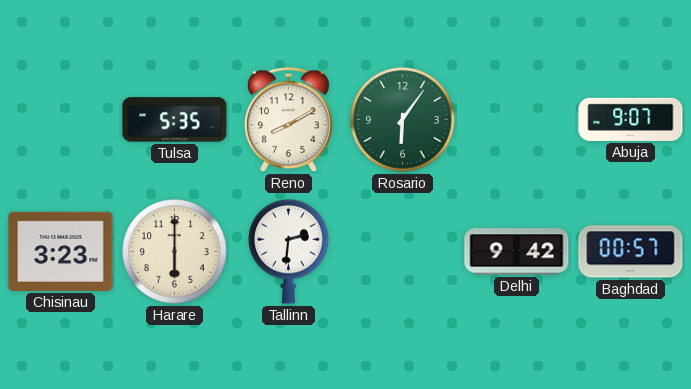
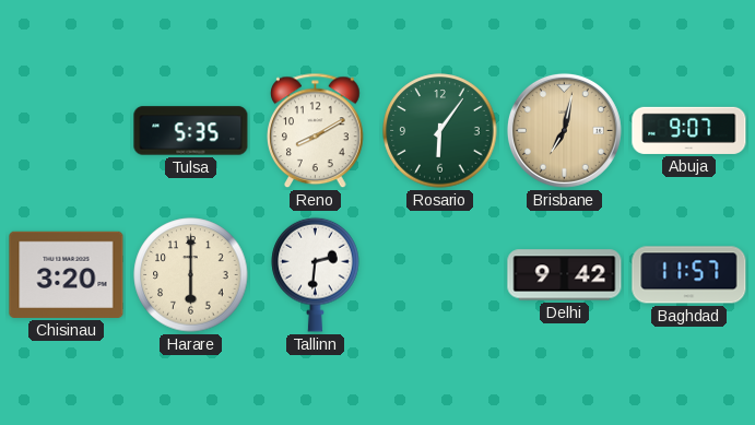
Brisbane: none -> 7:02
Chisinau: 3:23 -> 3:20
Baghdad: 00:57 -> 11:57
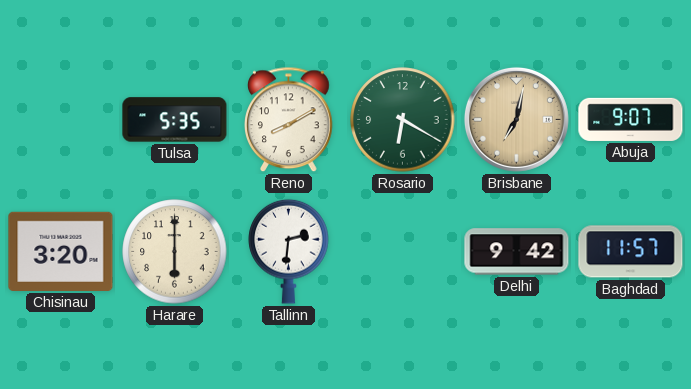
Rosario: 6:06 -> 6:20
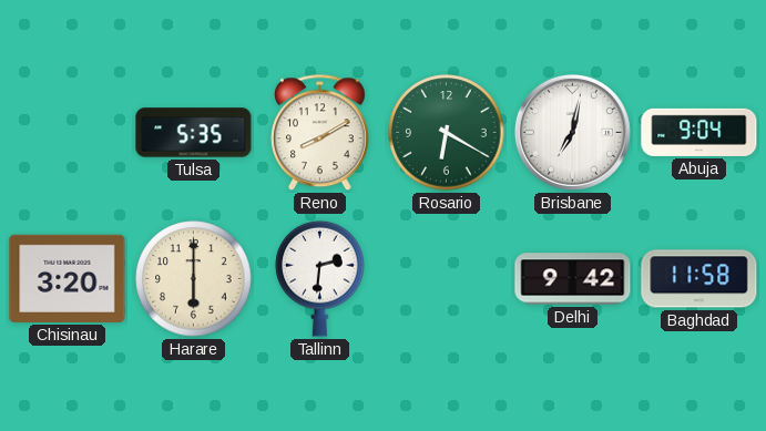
Brisbane dial: champagne -> white
Abuja: 9:07 -> 9:04
Baghdad: 11:57 -> 11:58
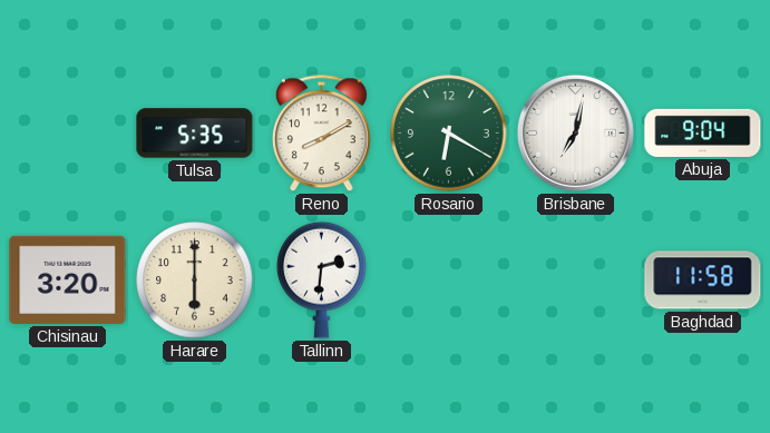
Delhi: 9:42 -> none
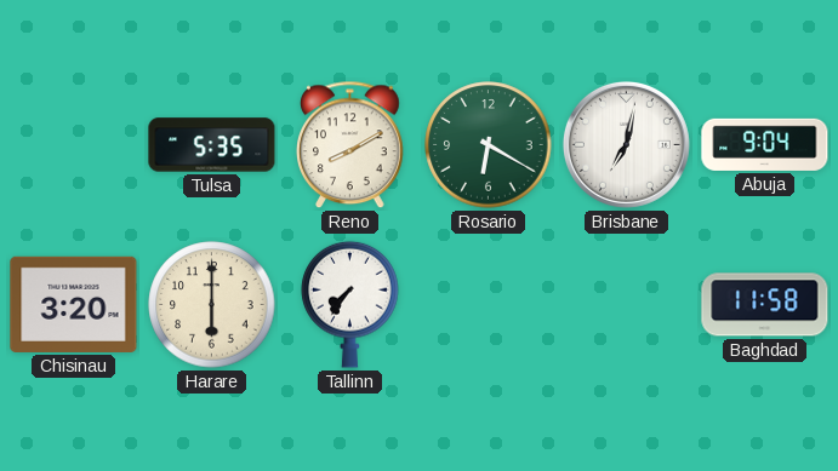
Tallinn: 2:31 -> 7:36
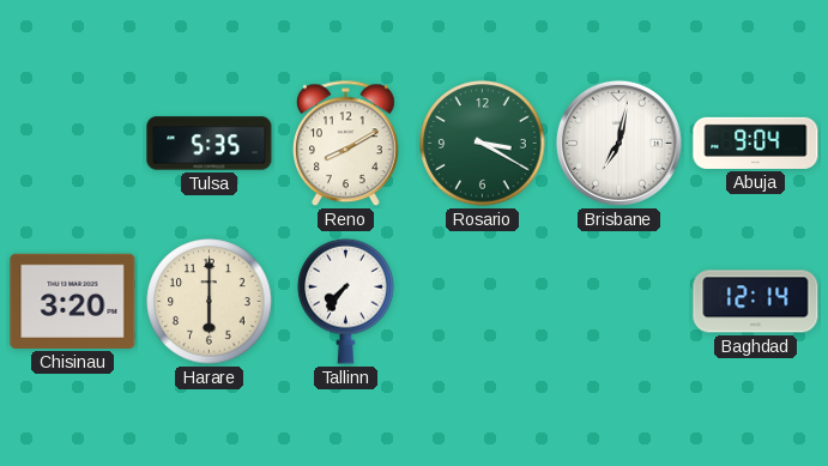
Rosario: 6:20 -> 3:20
Baghdad: 11:58 -> 12:14
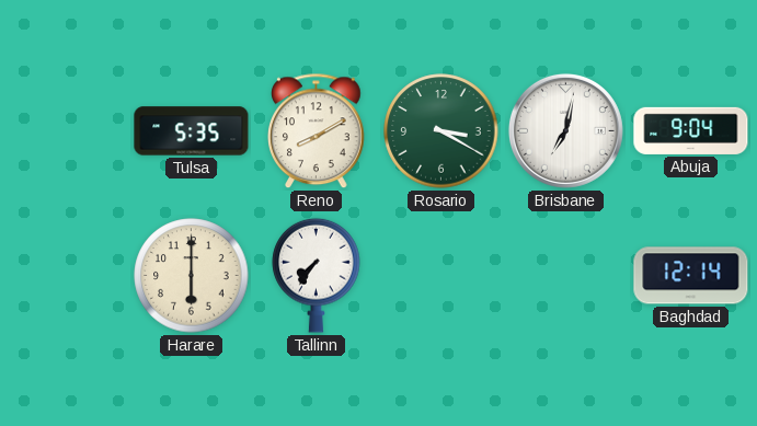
Chisinau: 3:20 -> none
